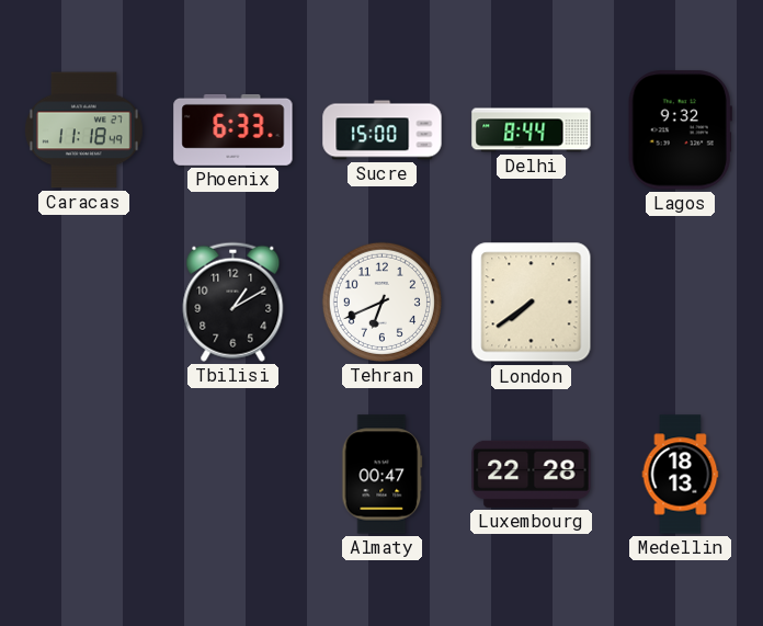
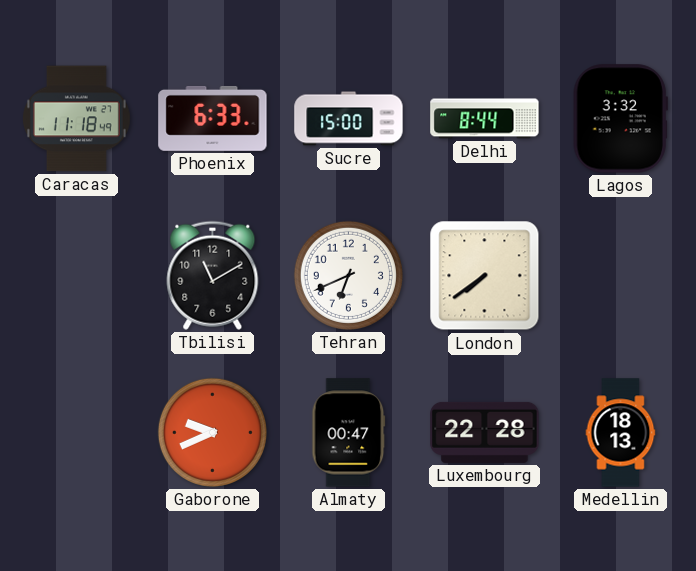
Lagos: 9:32 -> 3:32
Tbilisi: 1:10 -> 11:10
Gaborone: none -> 9:41
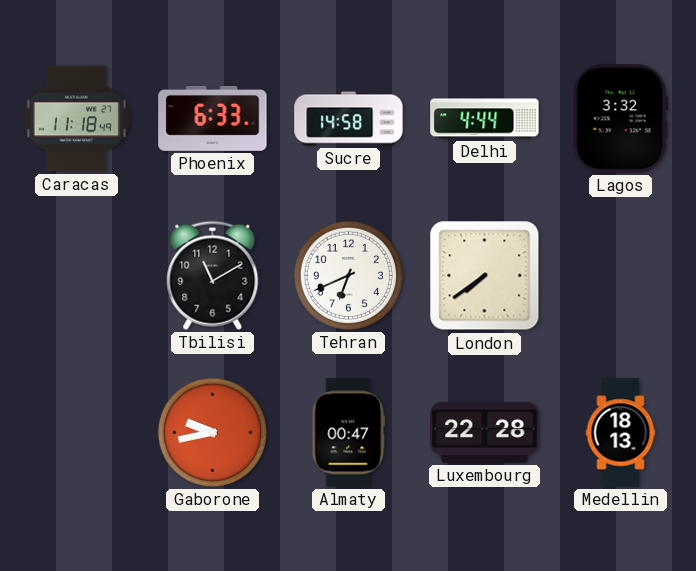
Sucre: 15:00 -> 14:58
Delhi: 8:44 -> 4:44
Gaborone: 9:41 -> 9:43
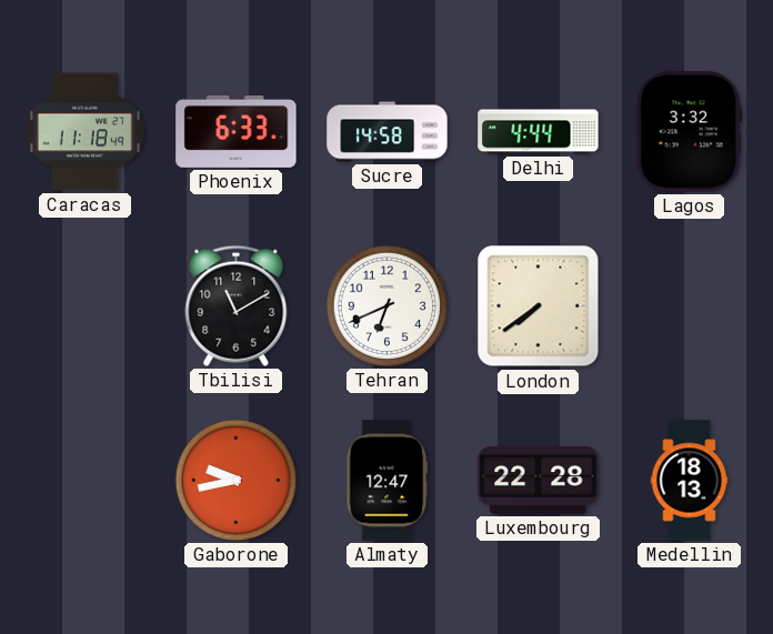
Almaty: 00:47 -> 12:47
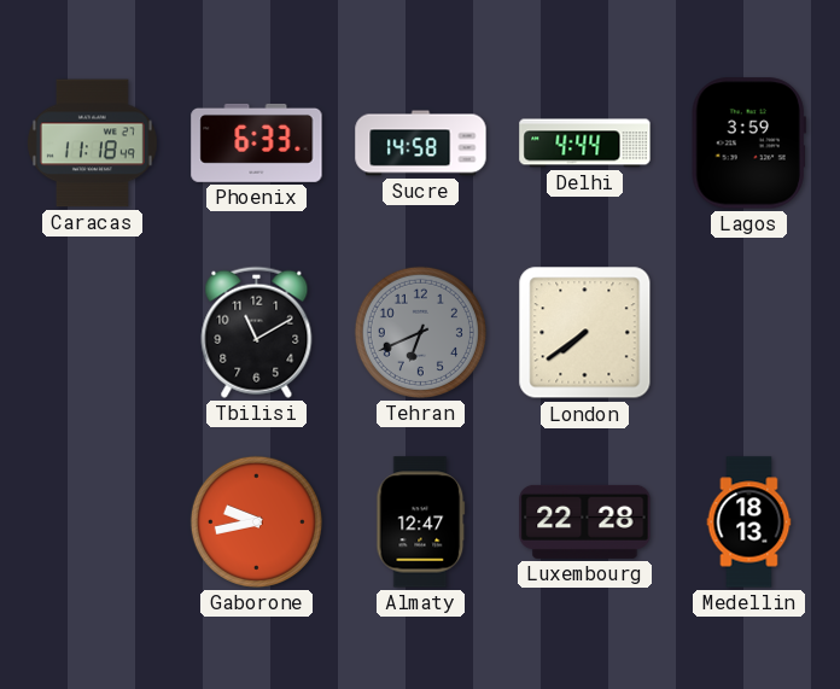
Lagos: 3:32 -> 3:59
Tehran dial: white -> grey
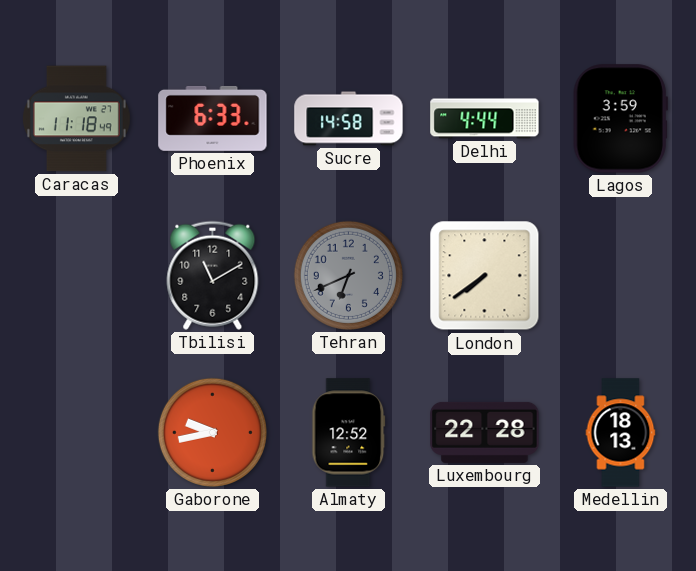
Almaty: 12:47 -> 12:52
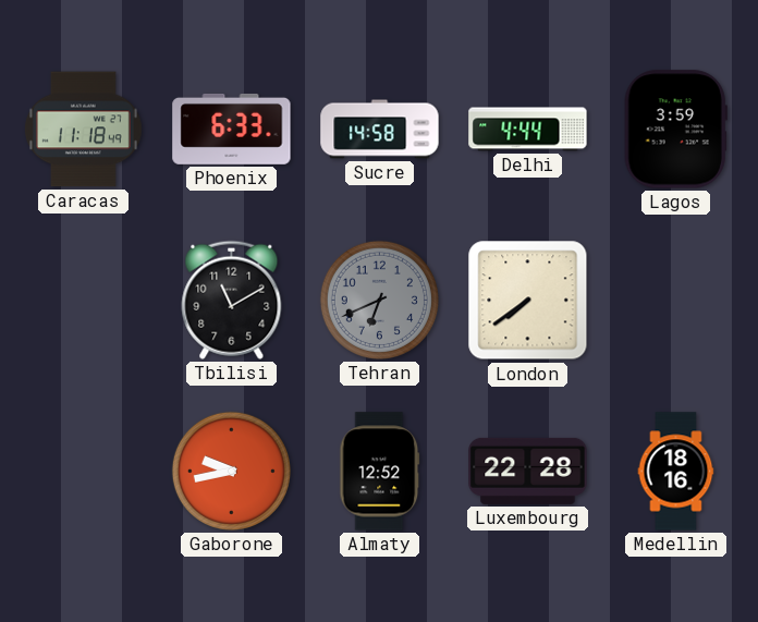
Medellin: 18:13 -> 18:16
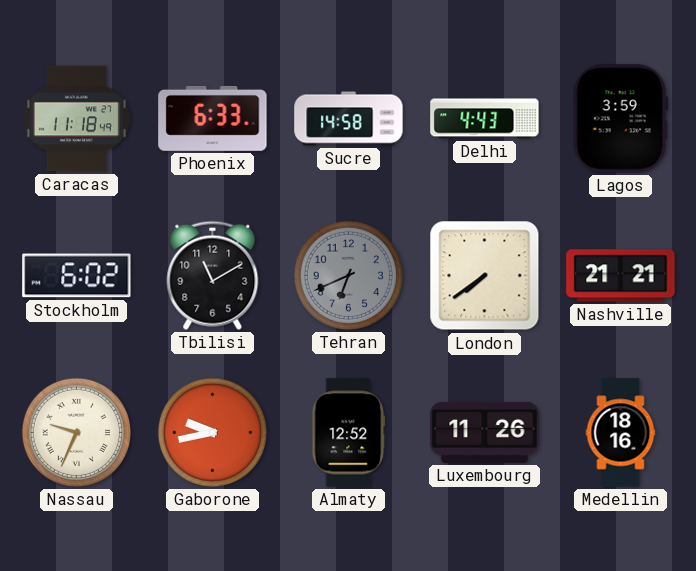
Delhi: 4:44 -> 4:43
Stockholm: none -> 6:02
Nashville: none -> 21:21
Nassau: none -> 9:34
Luxembourg: 22:28 -> 11:26
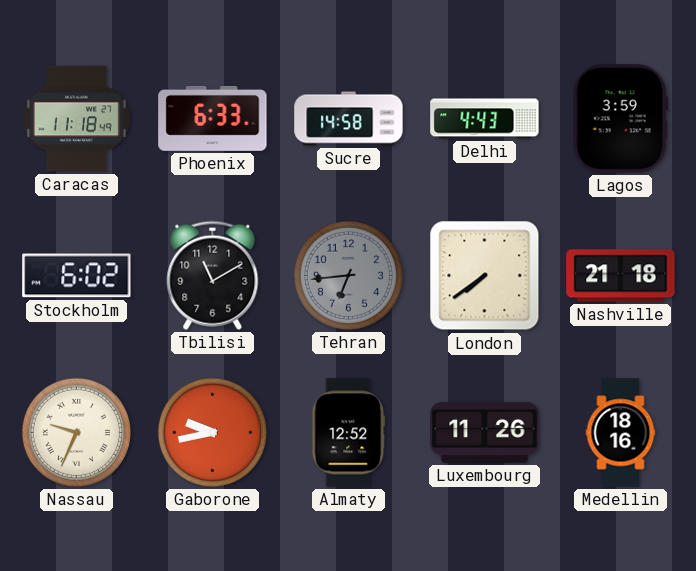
Tehran: 6:41 -> 6:44
Nashville: 21:21 -> 21:18
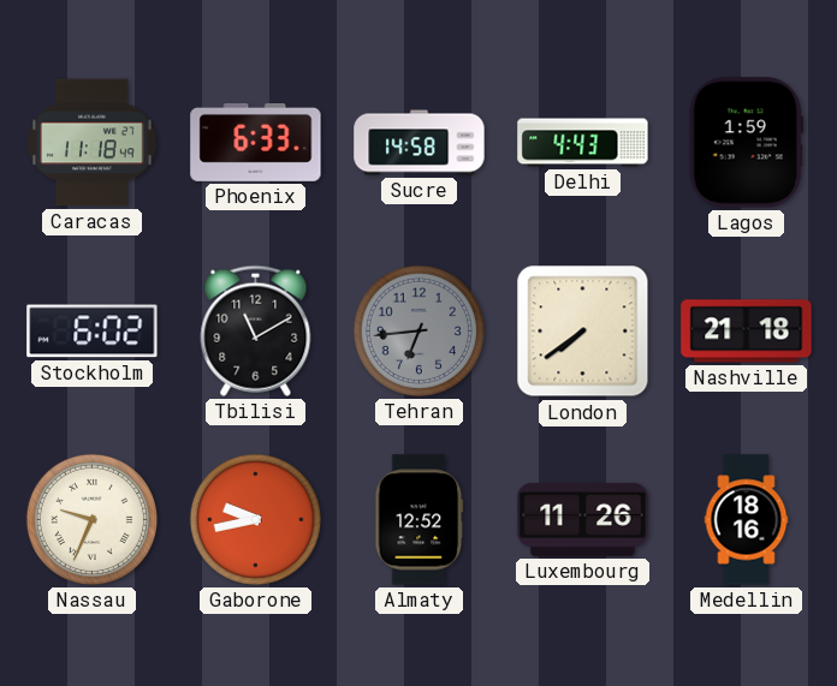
Lagos: 3:59 -> 1:59
